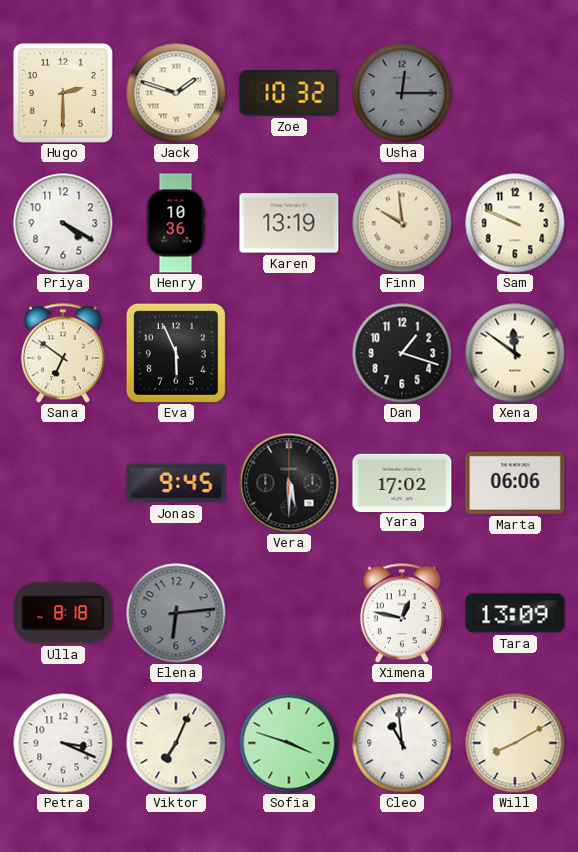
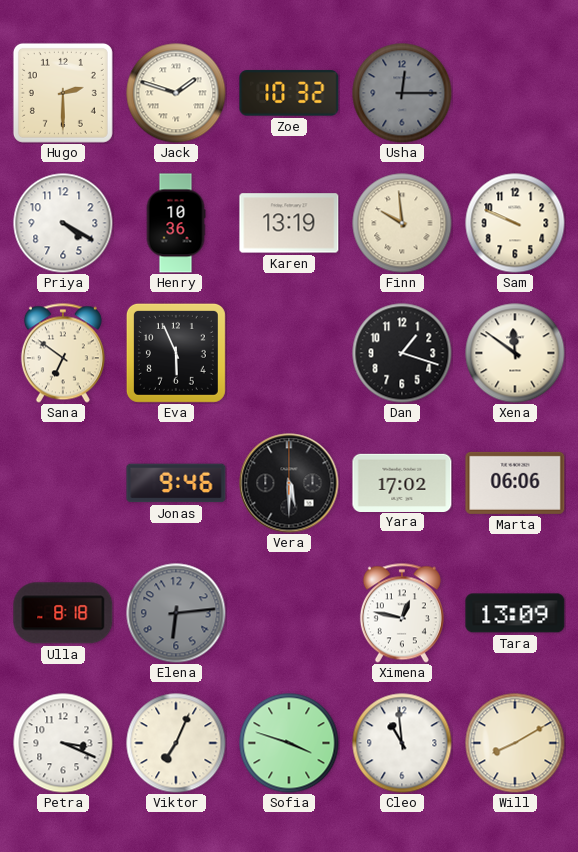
Jonas: 9:45 -> 9:46
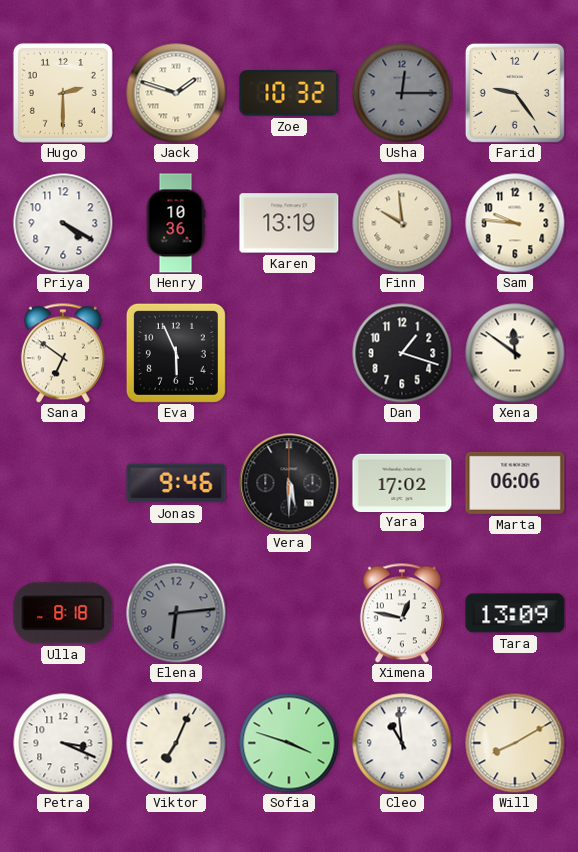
Farid: none -> 9:24
Sam: 9:49 -> 9:46
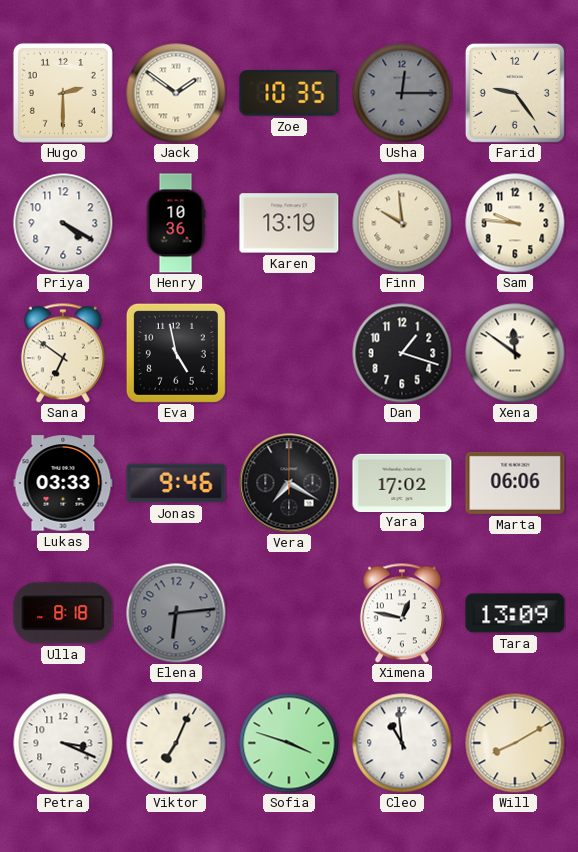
Jack: 1:48 -> 1:51
Zoe: 10:32 -> 10:35
Eva: 5:56 -> 4:58
Lukas: none -> 03:33
Vera: 5:30 -> 7:20
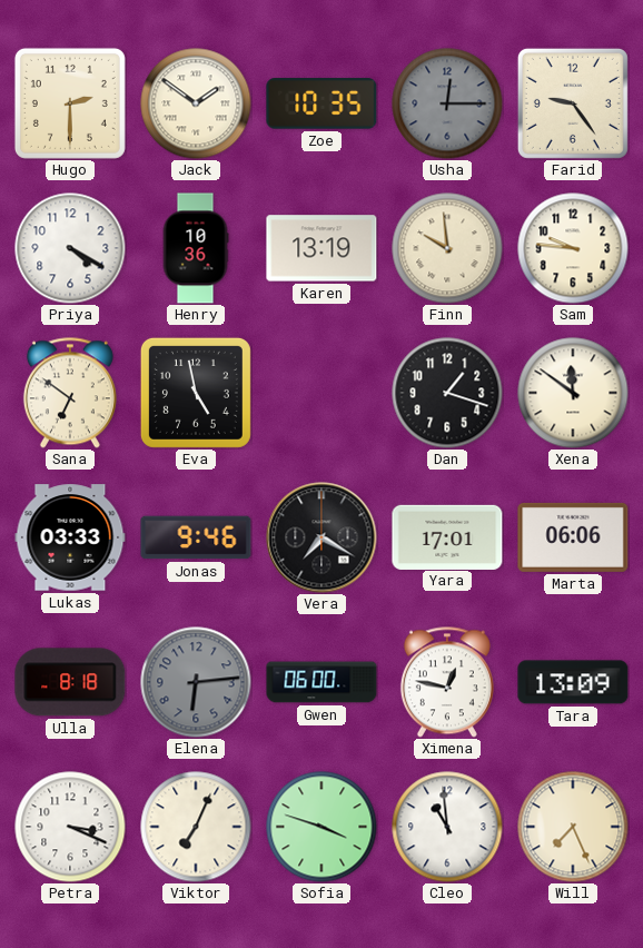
Yara: 17:02 -> 17:01
Gwen: none -> 06:00
Will: 8:10 -> 7:26
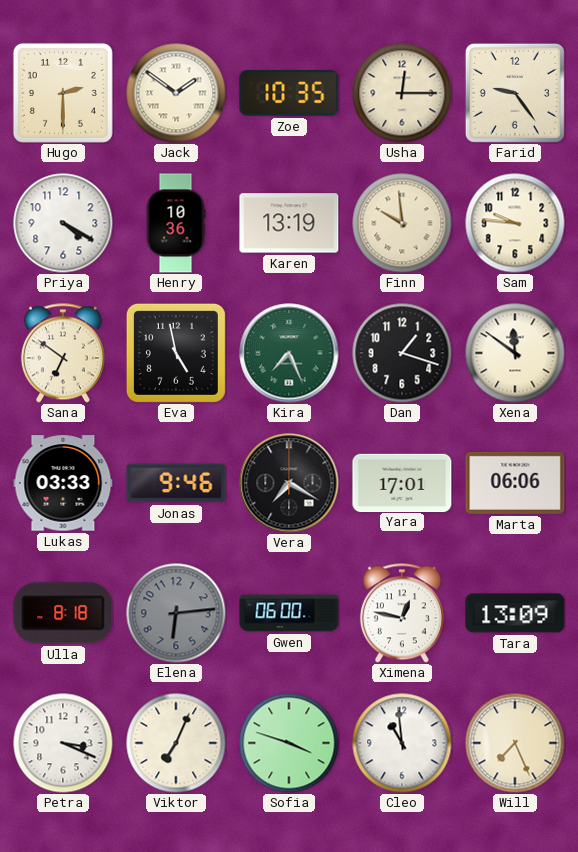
Usha dial: grey -> cream
Kira: none -> 7:26
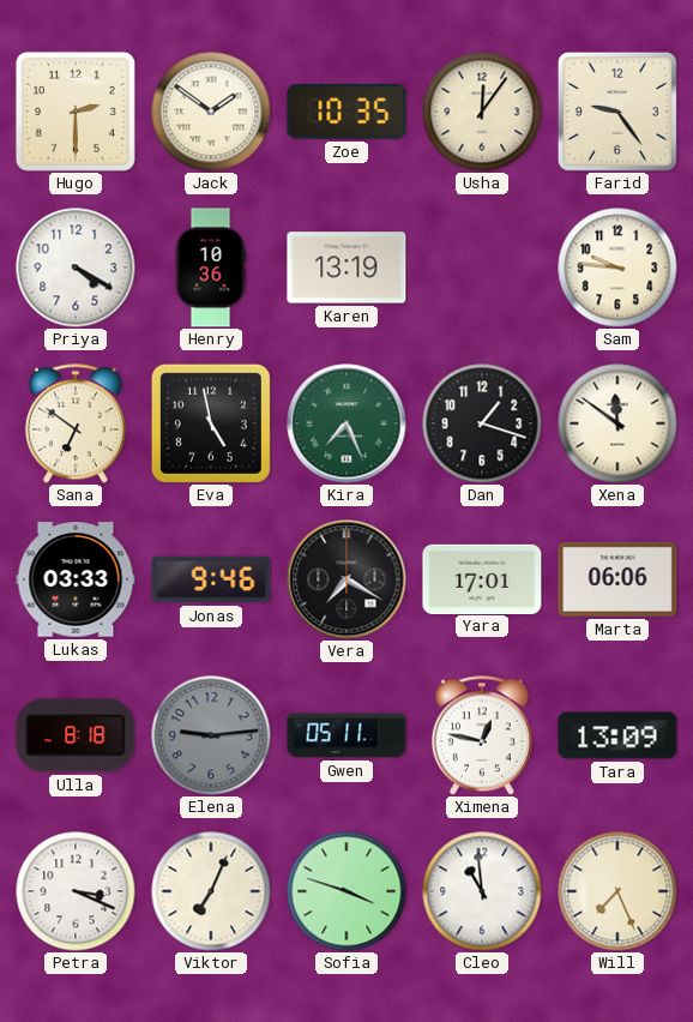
Usha: 12:15 -> 12:06
Finn: 9:59 -> none
Elena: 6:14 -> 9:14
Gwen: 06:00 -> 05:11
